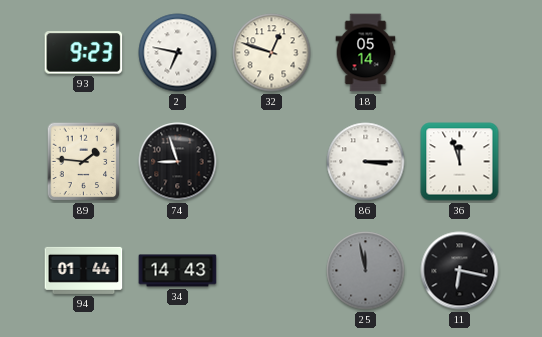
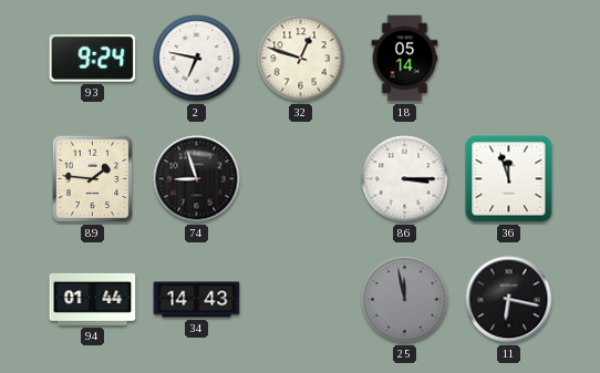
93: 9:23 -> 9:24
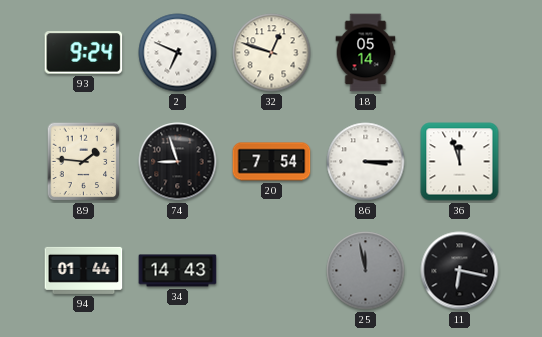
2: 6:47 -> 6:49
20: none -> 7:54
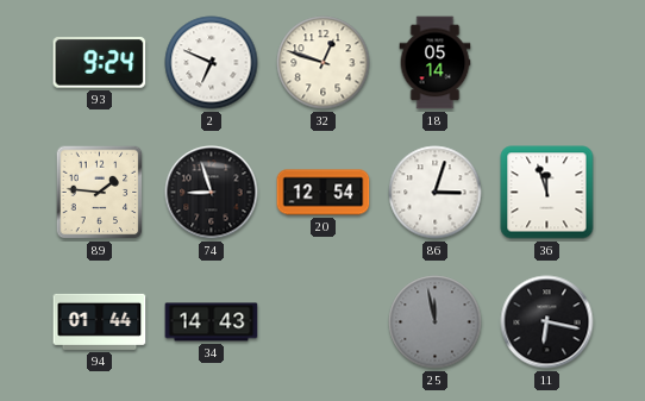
20: 7:54 -> 12:54
86: 3:15 -> 3:03
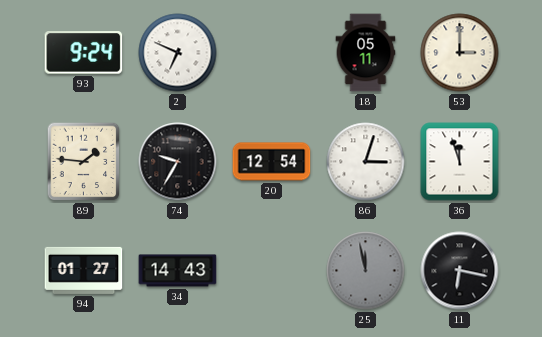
32: 12:48 -> none
18: 05:14 -> 05:11
53: none -> 3:00
74: 8:57 -> 9:35
94: 01:44 -> 01:27
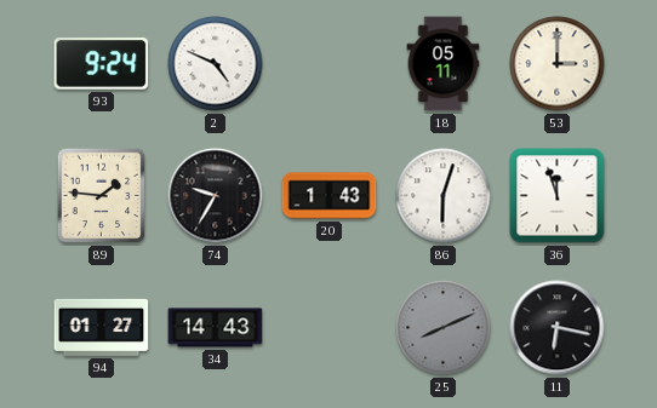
2: 6:49 -> 4:49
20: 12:54 -> 1:43
86: 3:03 -> 6:03
25: 11:58 -> 8:11
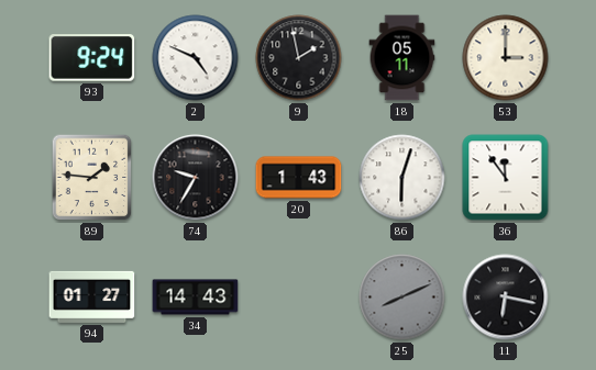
9: none -> 1:58
36: 11:57 -> 11:54
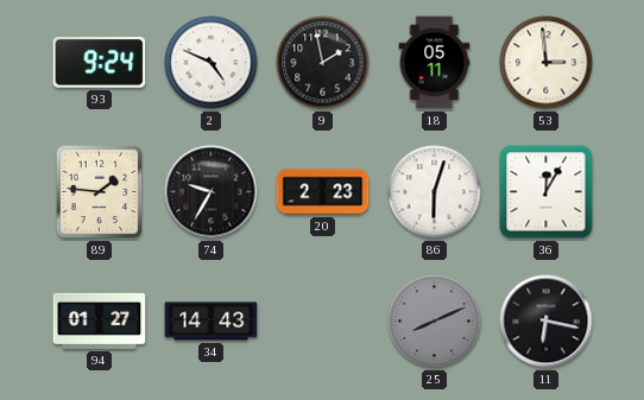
53: 3:00 -> 2:59
20: 1:43 -> 2:23
36: 11:54 -> 12:05
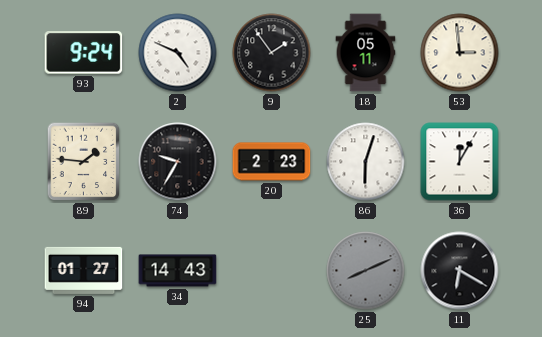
9: 1:58 -> 1:54
11: 6:17 -> 6:20
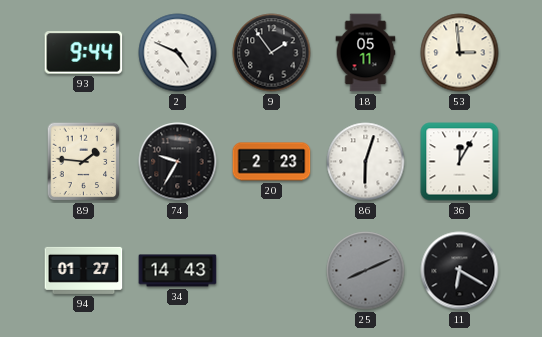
93: 9:24 -> 9:44
